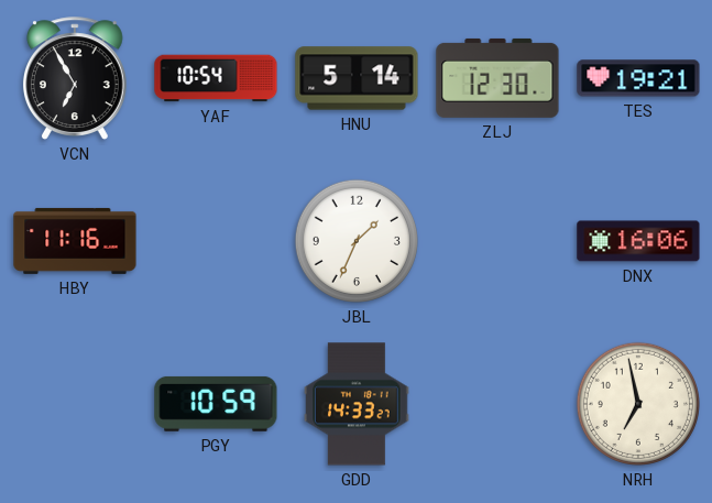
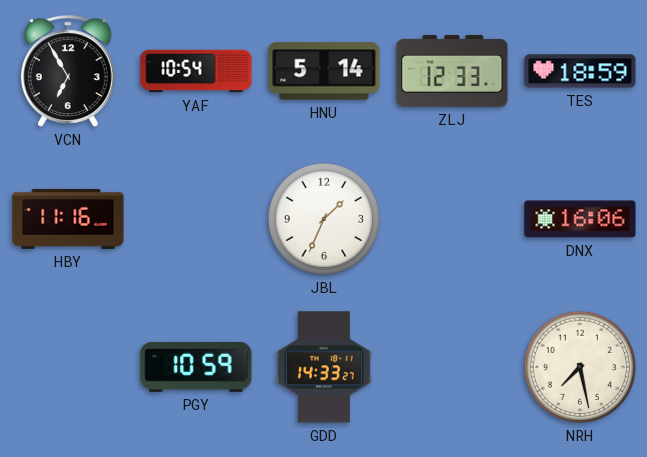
ZLJ: 12:30 -> 12:33
TES: 19:21 -> 18:59
NRH: 6:58 -> 7:28
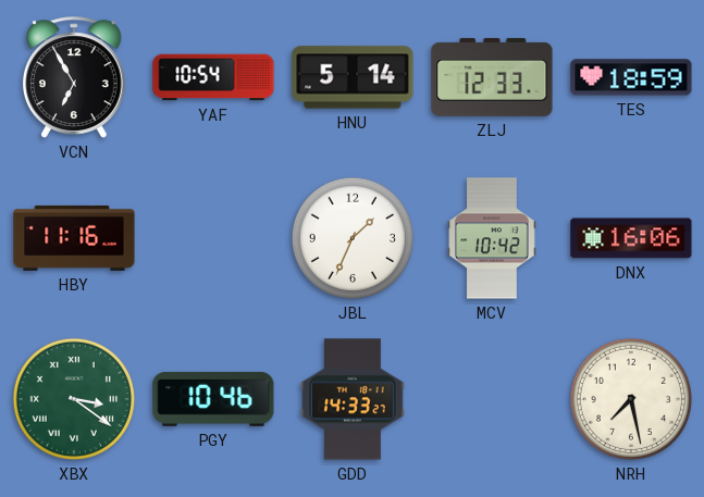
MCV: none -> 10:42
XBX: none -> 3:21
PGY: 10:59 -> 10:46
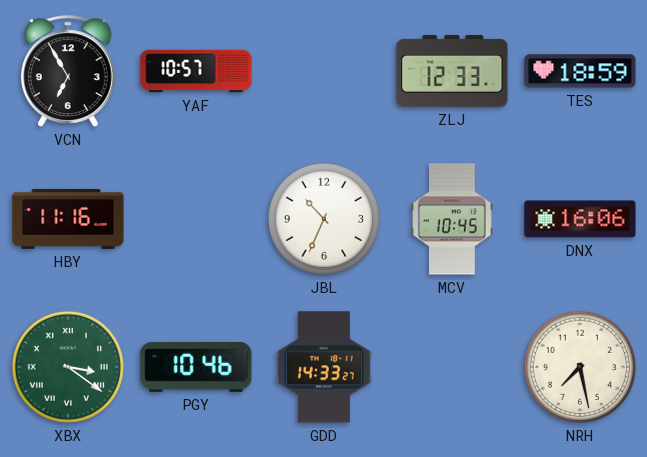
YAF: 10:54 -> 10:57
HNU: 5:14 -> none
JBL: 1:34 -> 10:34
MCV: 10:42 -> 10:45
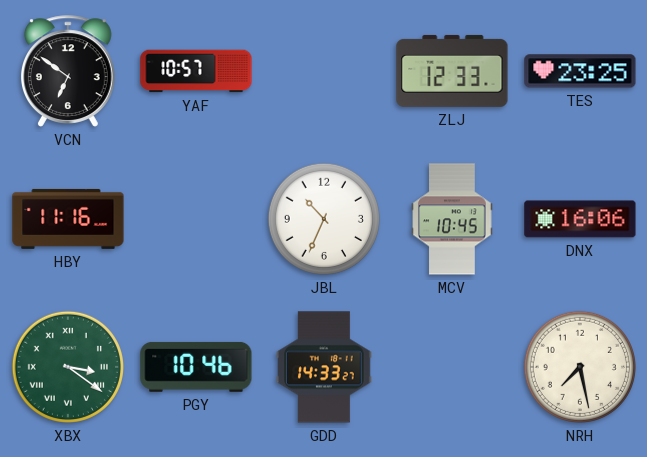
VCN: 6:55 -> 6:51
TES: 18:59 -> 23:25
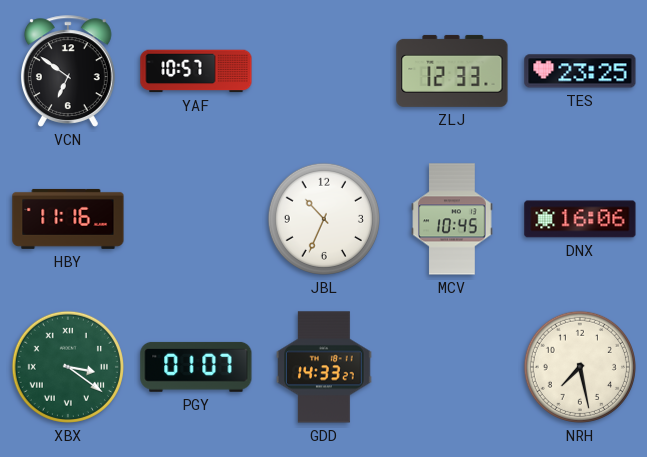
PGY: 10:46 -> 01:07
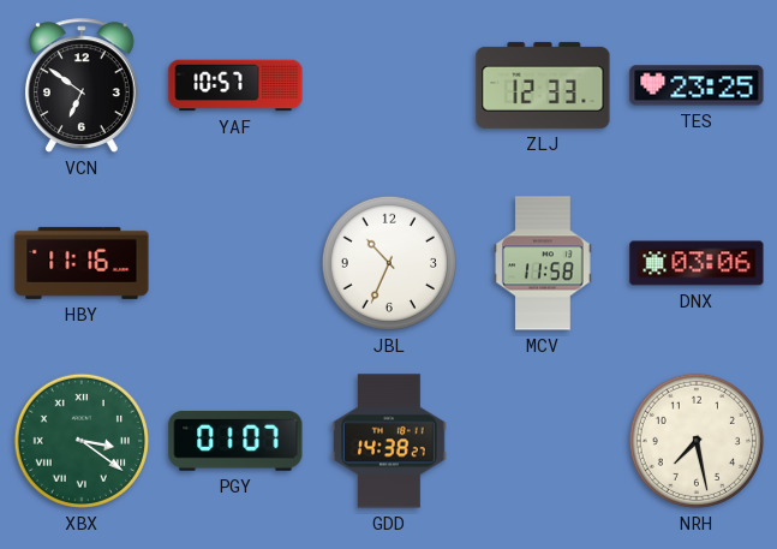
MCV: 10:45 -> 11:58
DNX: 16:06 -> 03:06
GDD: 14:33 -> 14:38
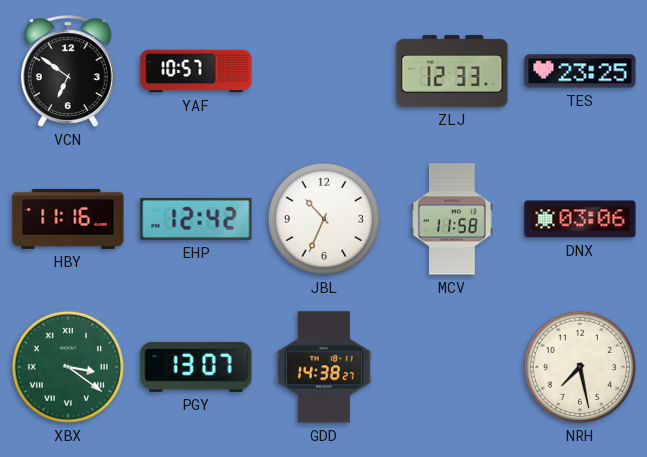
EHP: none -> 12:42
PGY: 01:07 -> 13:07
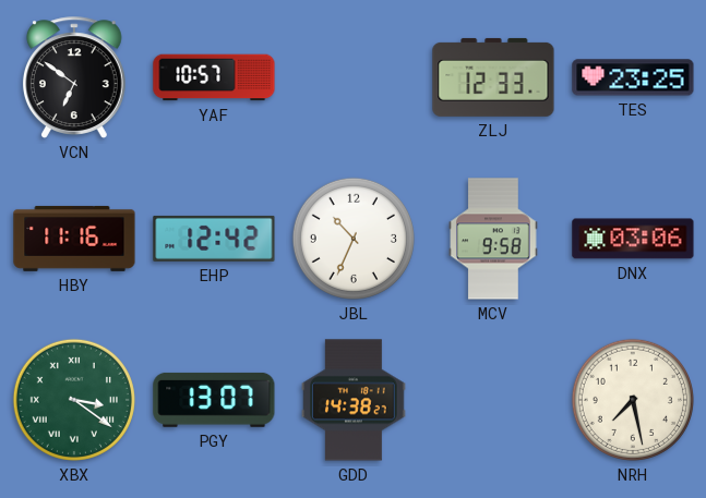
MCV: 11:58 -> 9:58
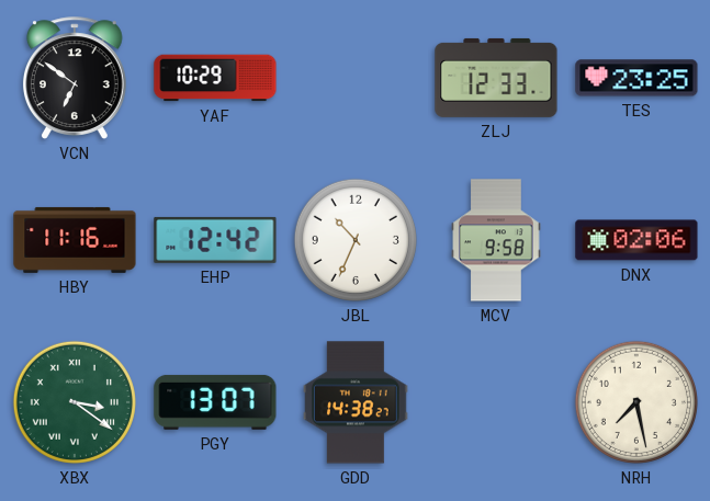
YAF: 10:57 -> 10:29
DNX: 03:06 -> 02:06
